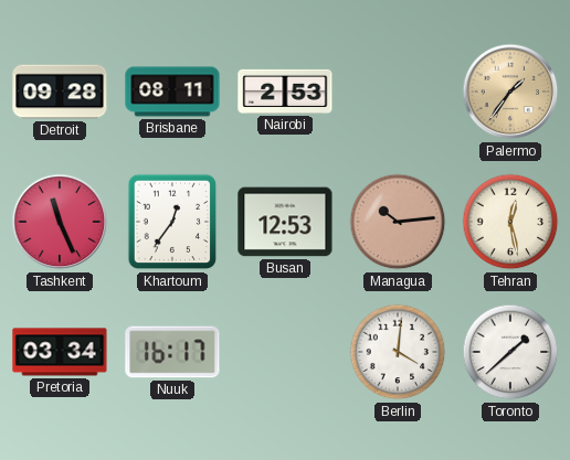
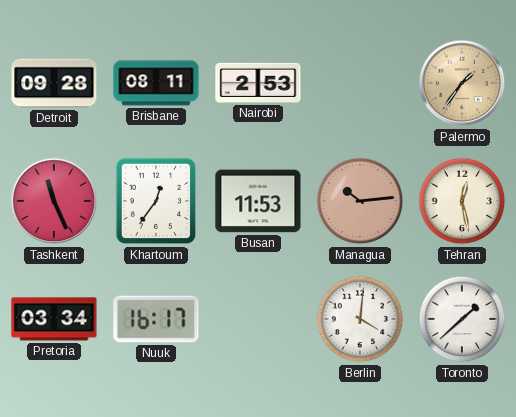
Busan: 12:53 -> 11:53
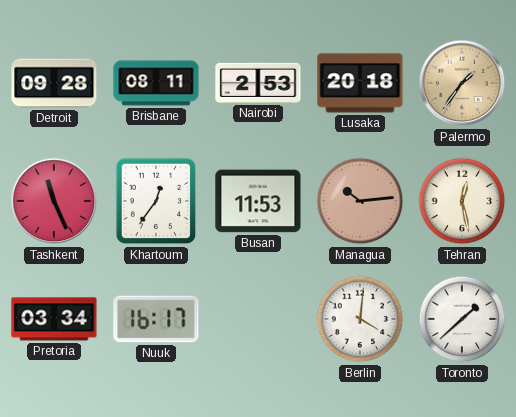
Lusaka: none -> 20:18
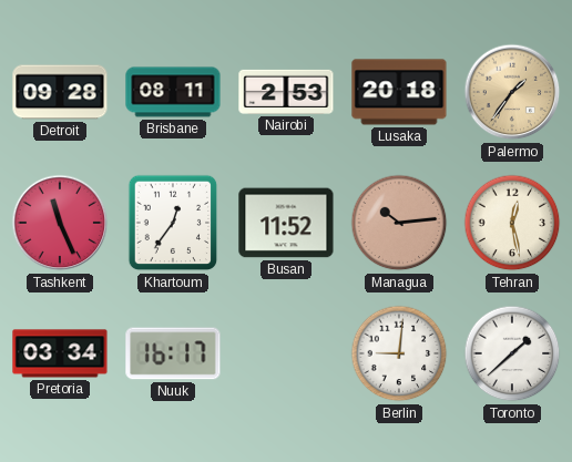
Busan: 11:53 -> 11:52
Berlin: 4:01 -> 9:01
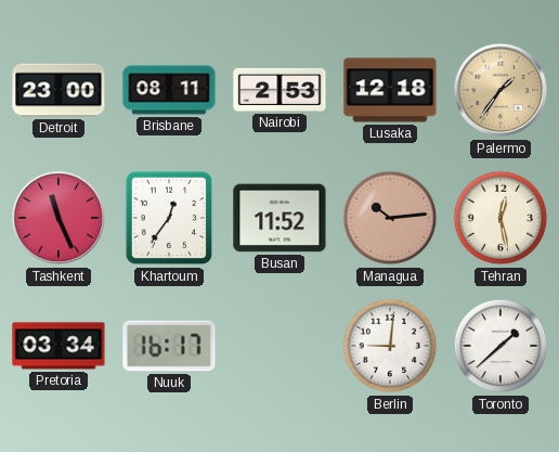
Detroit: 09:28 -> 23:00
Lusaka: 20:18 -> 12:18
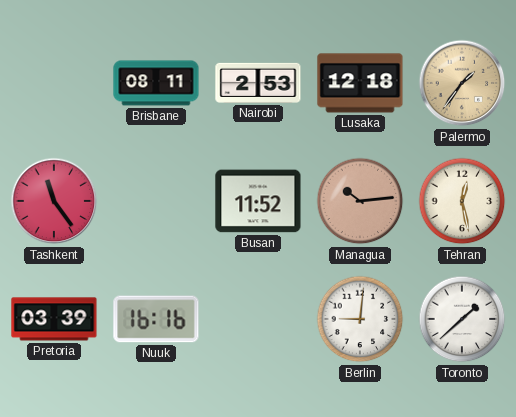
Detroit: 23:00 -> none
Tashkent: 11:26 -> 11:24
Khartoum: 12:36 -> none
Pretoria: 03:34 -> 03:39
Nuuk: 16:17 -> 16:16
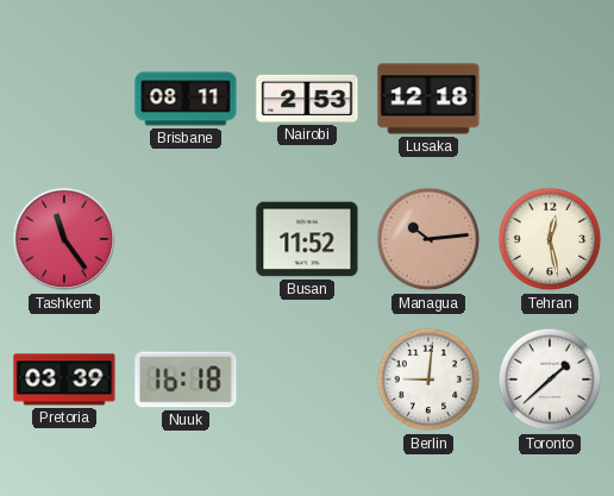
Palermo: 1:36 -> none
Nuuk: 16:16 -> 16:18
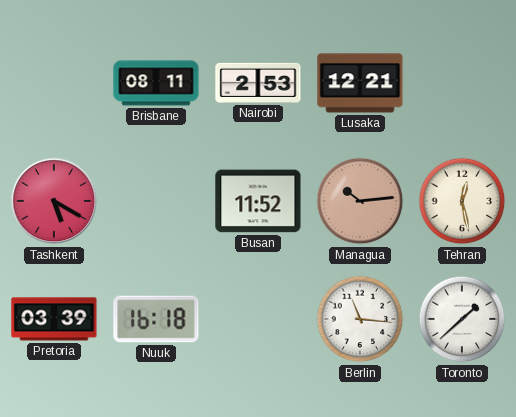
Lusaka: 12:18 -> 12:21
Tashkent: 11:24 -> 5:20
Berlin: 9:01 -> 11:16
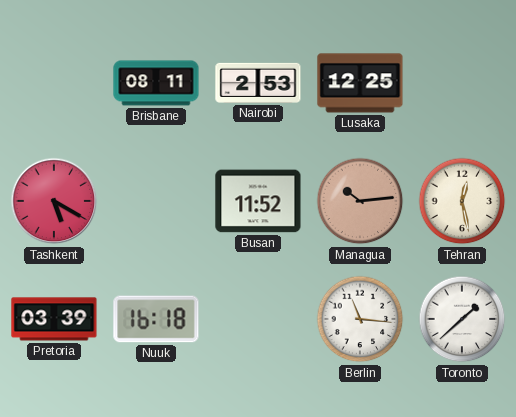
Lusaka: 12:21 -> 12:25
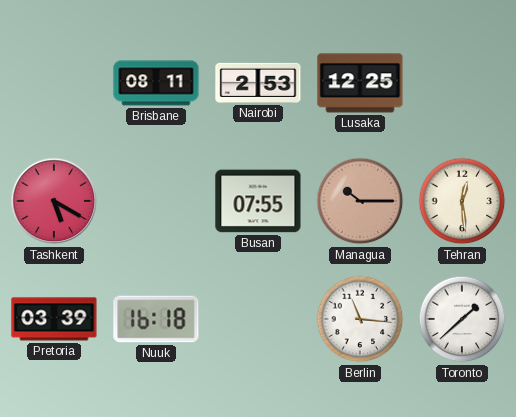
Busan: 11:52 -> 07:55
Managua: 10:14 -> 10:15
Tehran: 12:28 -> 12:29
